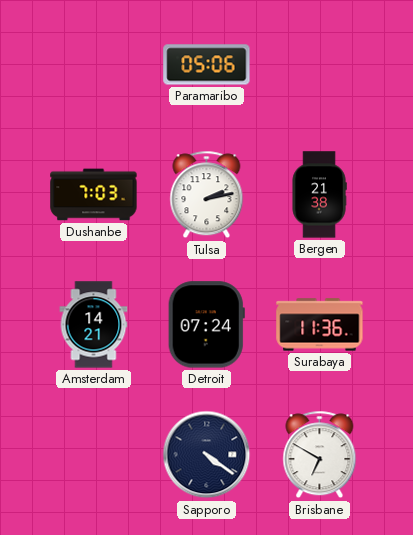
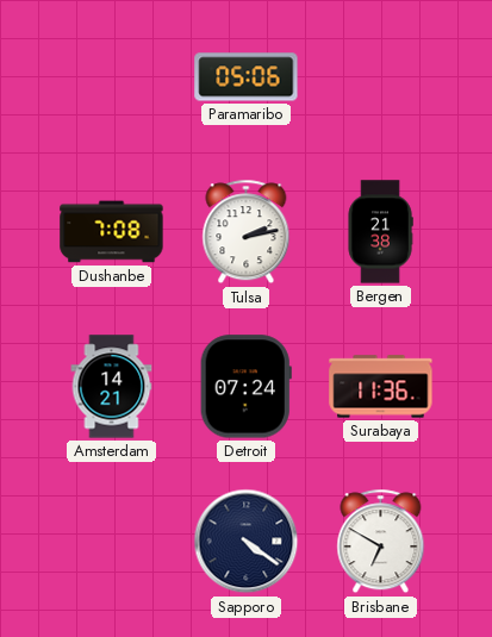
Dushanbe: 7:03 -> 7:08
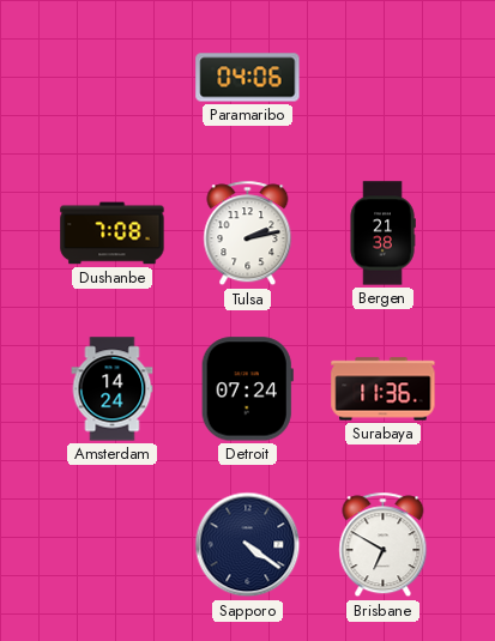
Paramaribo: 05:06 -> 04:06
Amsterdam: 14:21 -> 14:24
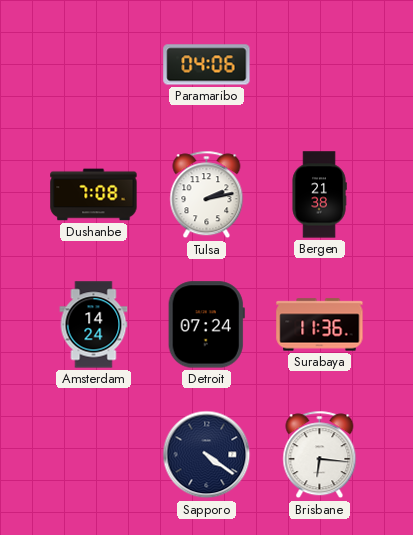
Brisbane: 6:50 -> 6:16
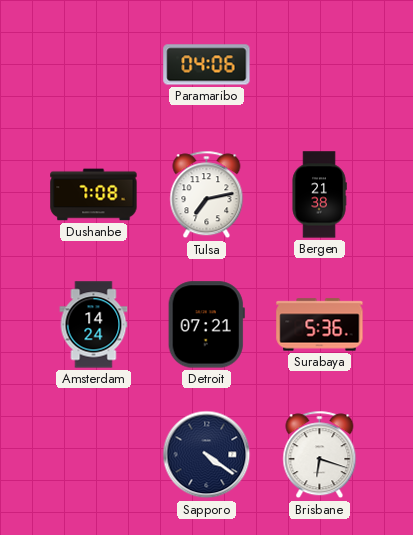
Tulsa: 2:13 -> 7:13
Detroit: 07:24 -> 07:21
Surabaya: 11:36 -> 5:36
Brisbane: 6:16 -> 6:18
